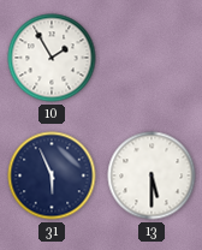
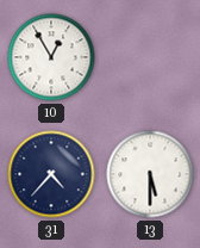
10: 1:55 -> 12:55
31: 5:56 -> 4:37
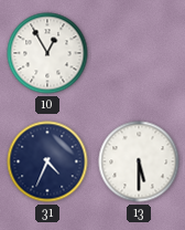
31: 4:37 -> 4:34
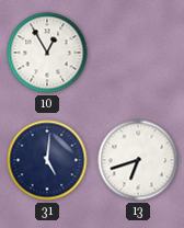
31: 4:34 -> 5:01
13: 5:30 -> 6:42
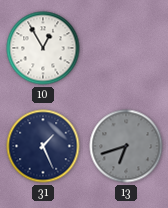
31: 5:01 -> 1:26
13 dial: white -> grey
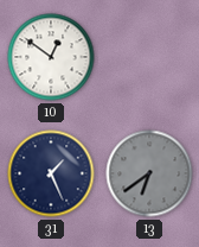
10: 12:55 -> 12:51
13: 6:42 -> 6:39
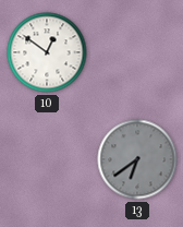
31: 1:26 -> none
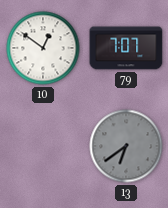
79: none -> 7:07
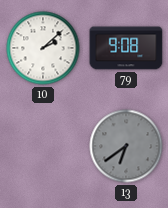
10: 12:51 -> 2:08
79: 7:07 -> 9:08
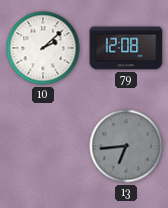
79: 9:08 -> 12:08
13: 6:39 -> 6:44
